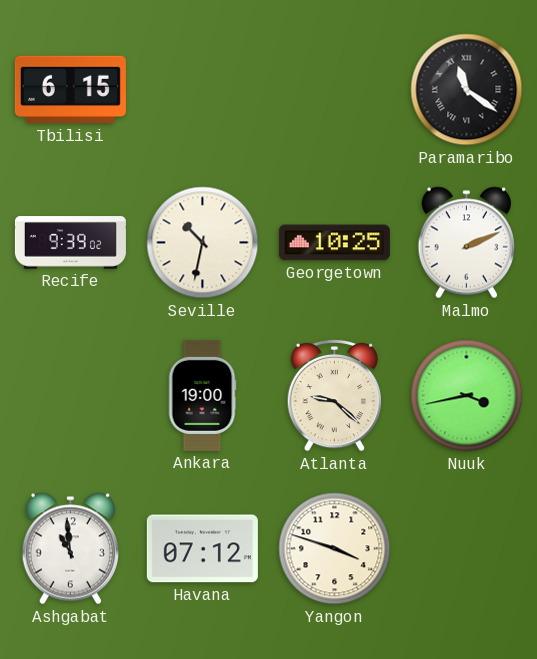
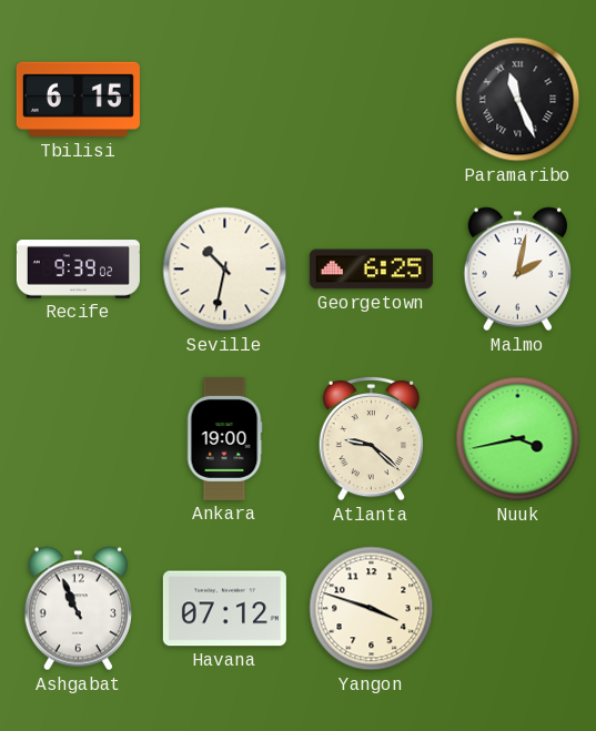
Paramaribo: 11:21 -> 11:26
Georgetown: 10:25 -> 6:25
Malmo: 2:11 -> 2:02
Ashgabat: 10:59 -> 10:56
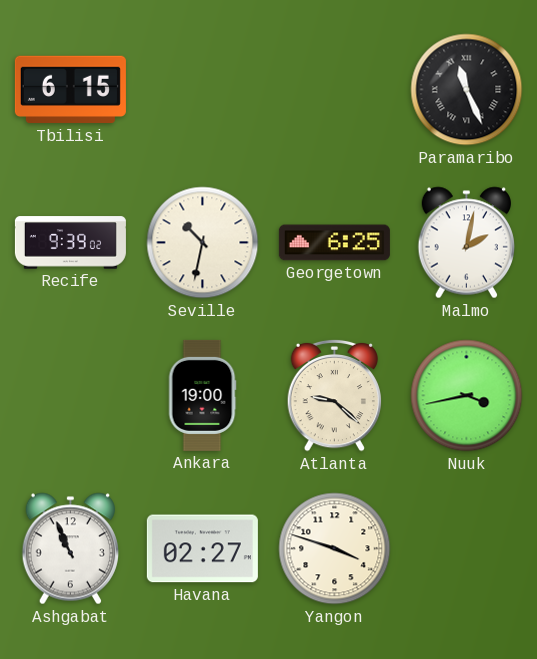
Havana: 07:12 -> 02:27
